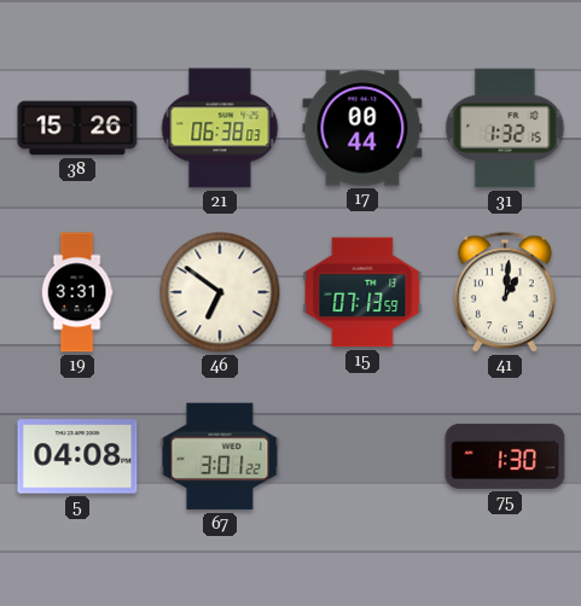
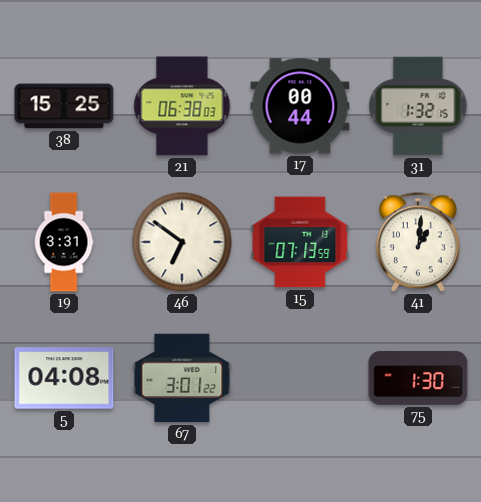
38: 15:26 -> 15:25
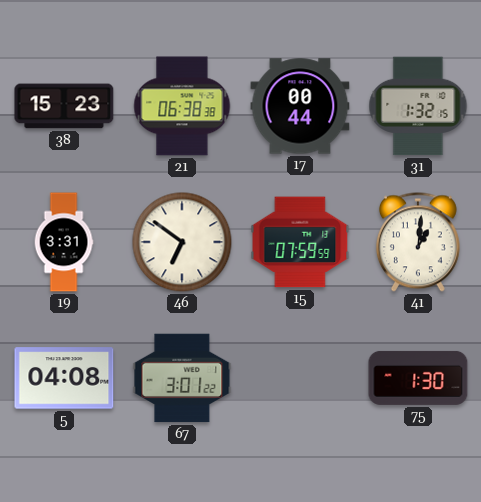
38: 15:25 -> 15:23
21: 06:38:03 -> 06:38:38
15: 07:13 -> 07:59
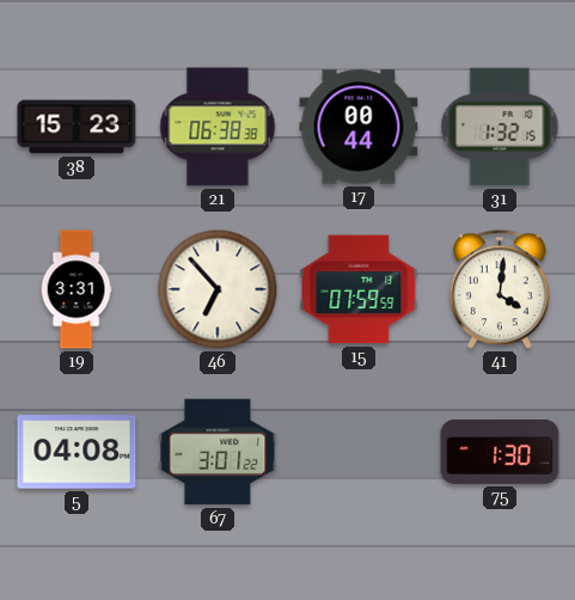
46: 6:51 -> 6:53
41: 1:01 -> 4:01
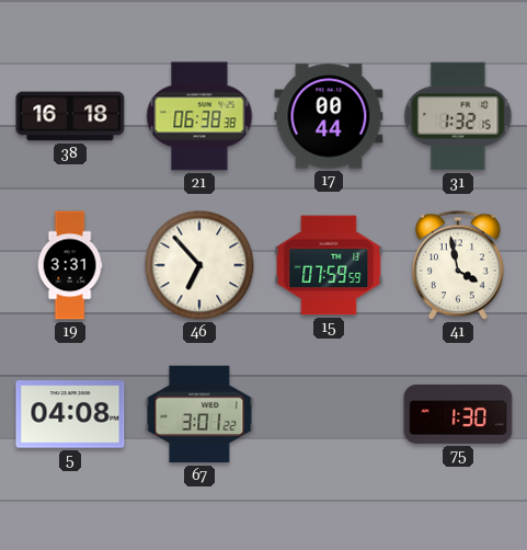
38: 15:23 -> 16:18
41: 4:01 -> 3:58
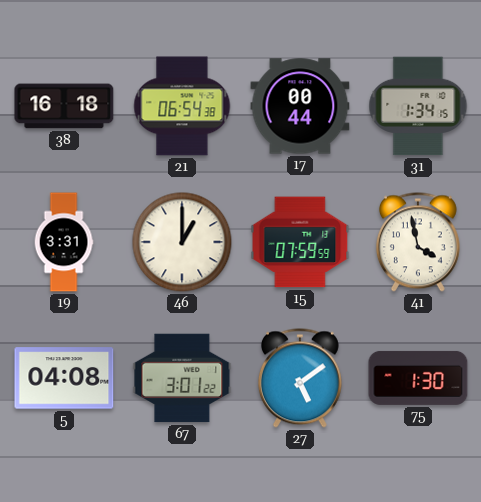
21: 06:38 -> 06:54
31: 1:32 -> 1:34
46: 6:53 -> 1:00
27: none -> 5:09
